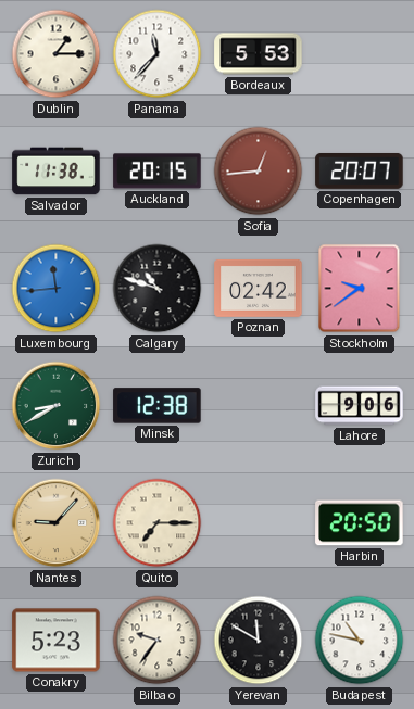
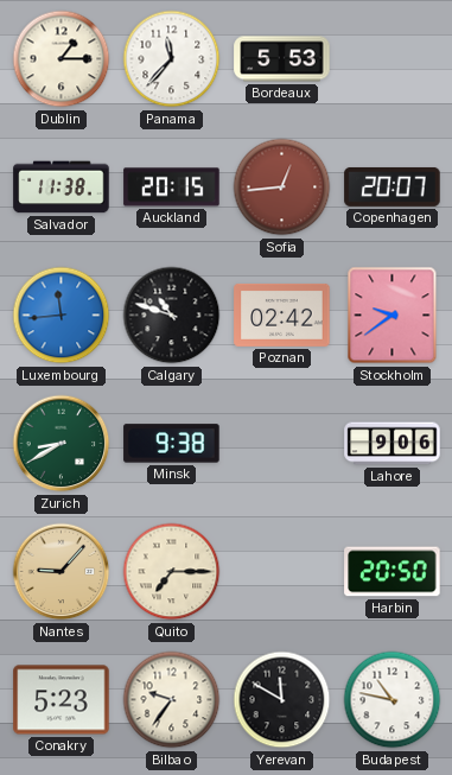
Minsk: 12:38 -> 9:38
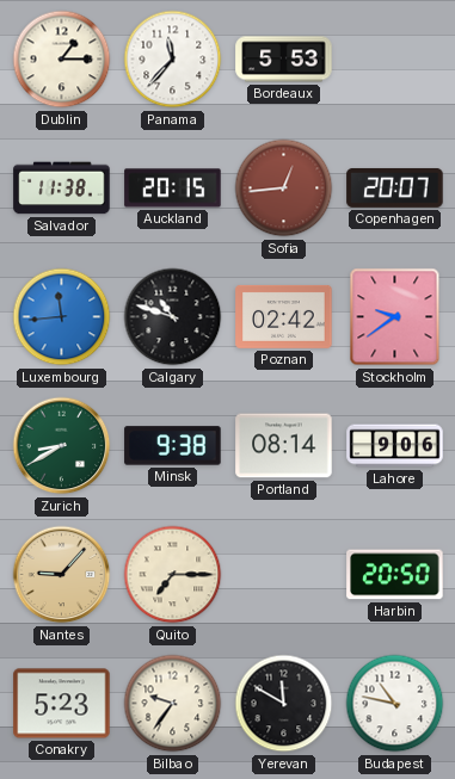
Portland: none -> 08:14
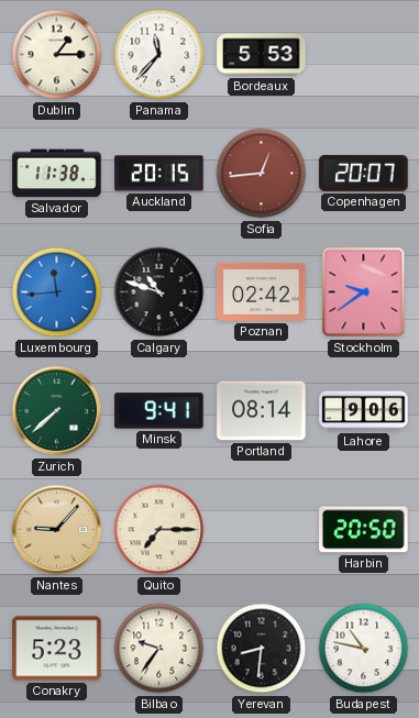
Zurich: 8:40 -> 7:38
Minsk: 9:38 -> 9:41
Yerevan: 11:50 -> 8:31
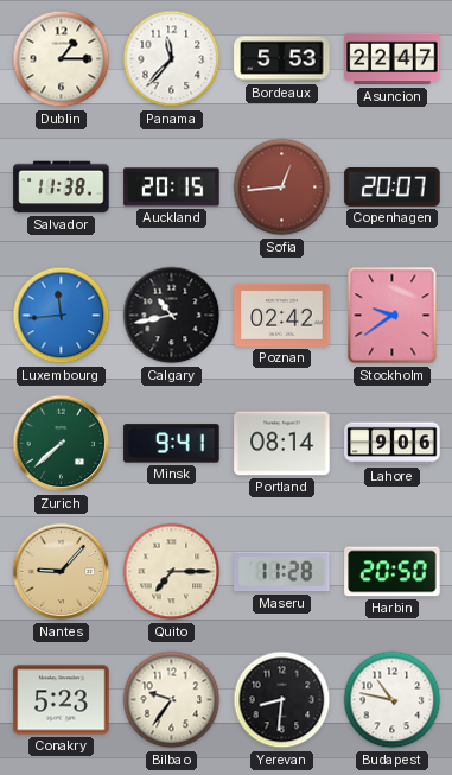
Asuncion: none -> 22:47
Calgary: 10:48 -> 10:43
Maseru: none -> 11:28
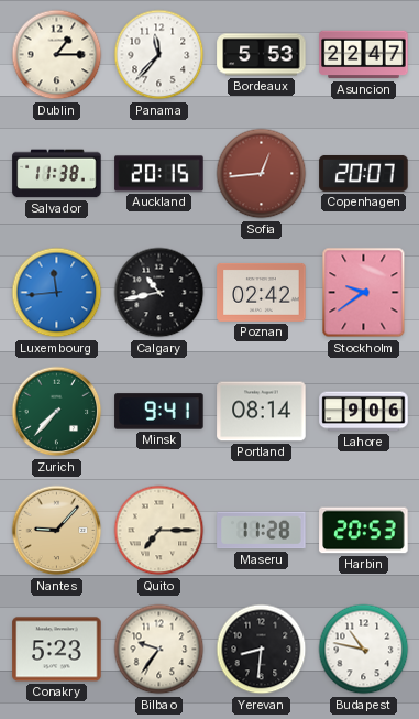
Zurich: 7:38 -> 7:37
Harbin: 20:50 -> 20:53
